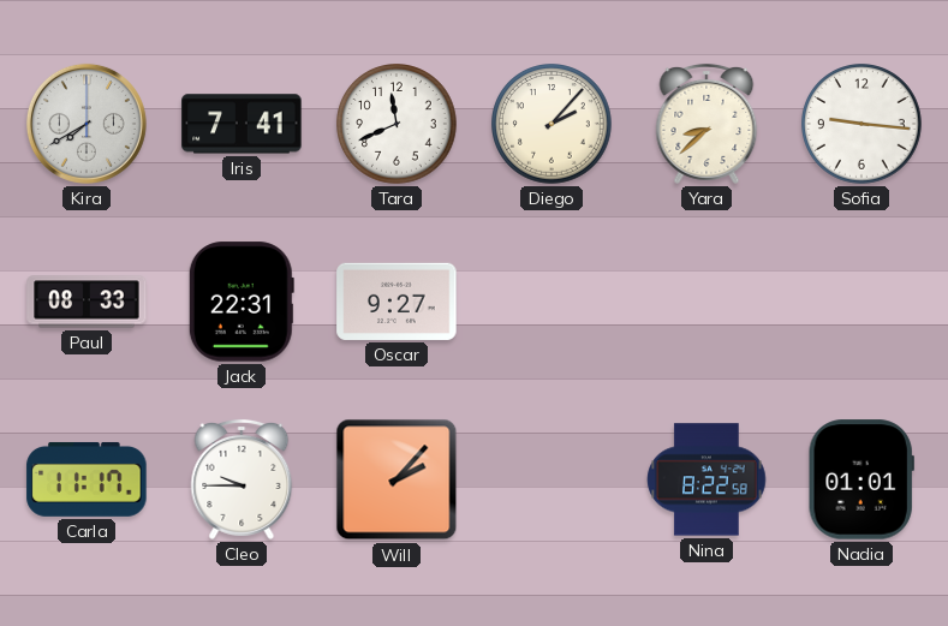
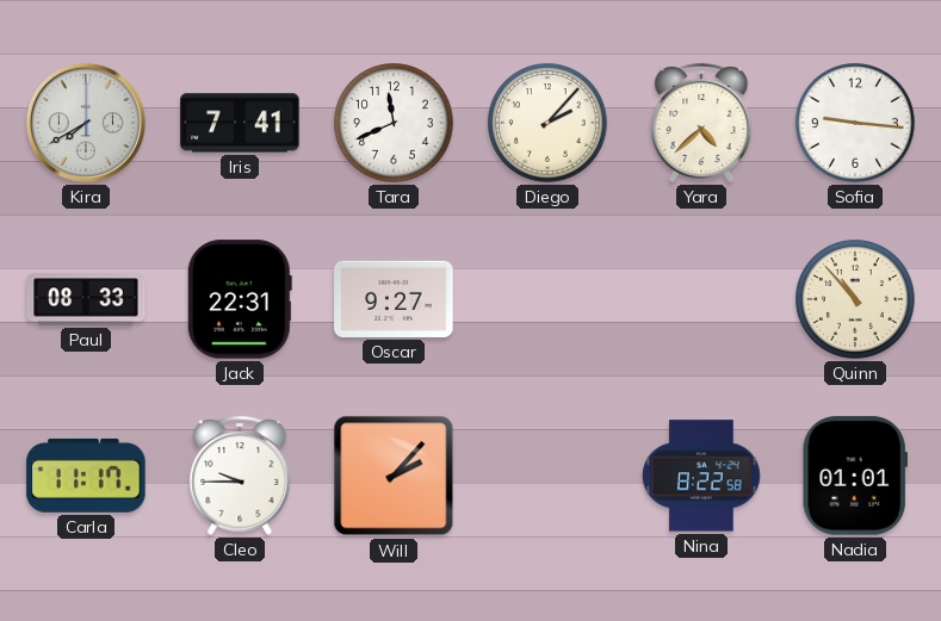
Yara: 8:38 -> 4:38
Quinn: none -> 10:53
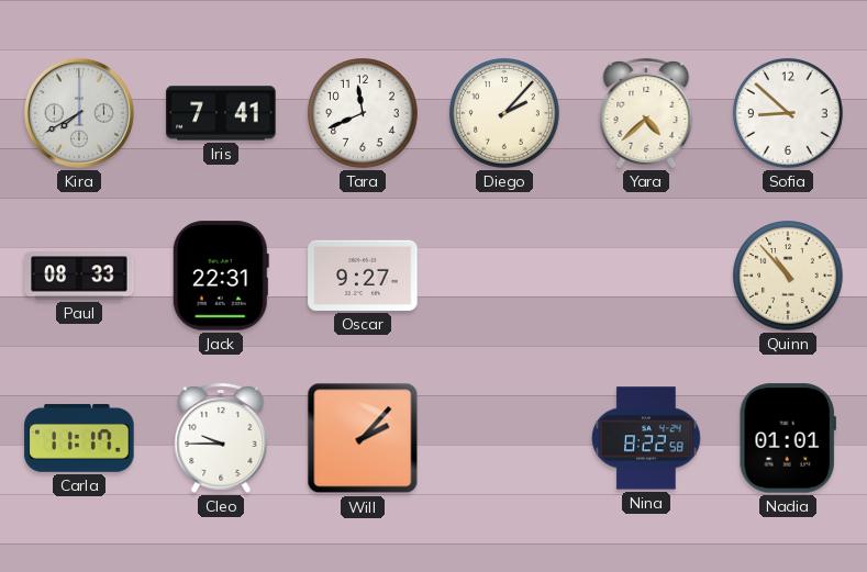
Sofia: 9:16 -> 8:52
